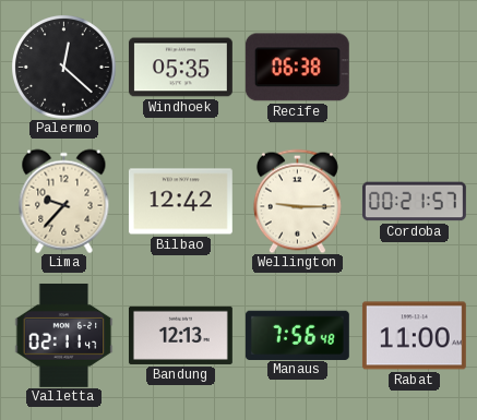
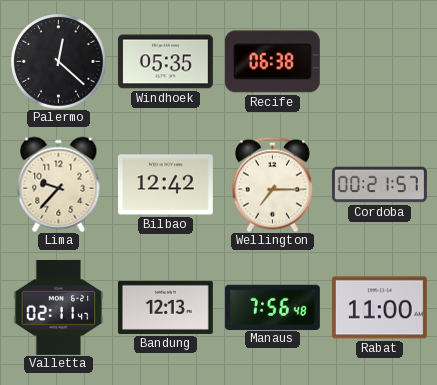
Wellington: 9:15 -> 7:15
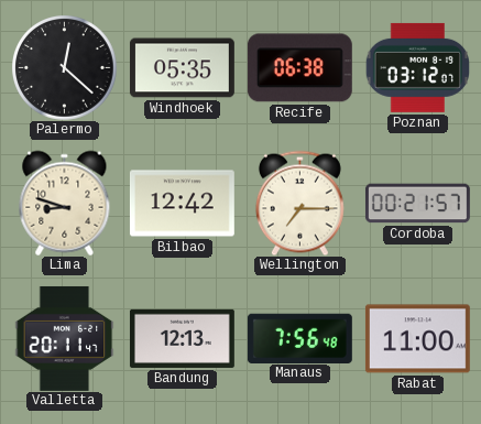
Poznan: none -> 03:12
Lima: 9:37 -> 8:48
Valletta: 02:11 -> 20:11
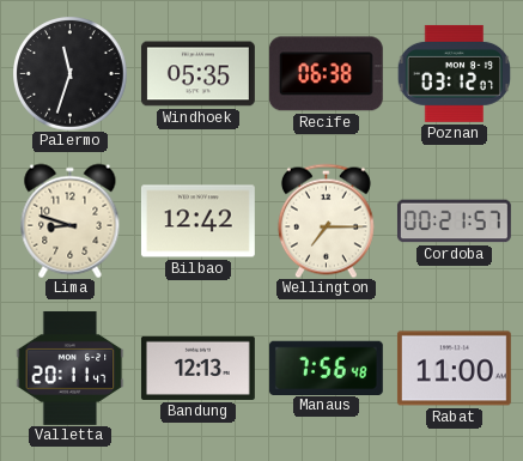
Palermo: 12:22 -> 11:33
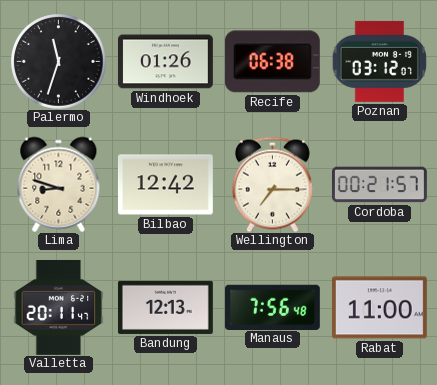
Windhoek: 05:35 -> 01:26
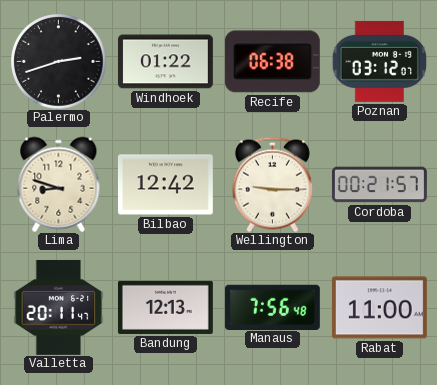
Palermo: 11:33 -> 2:42
Windhoek: 01:26 -> 01:22
Wellington: 7:15 -> 9:15
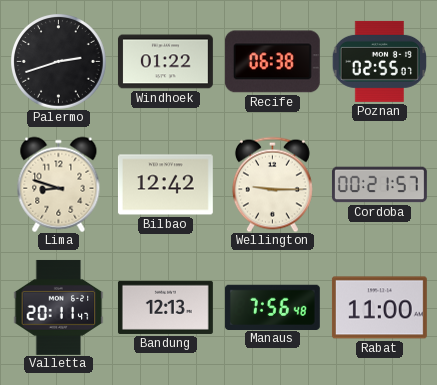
Poznan: 03:12 -> 02:55
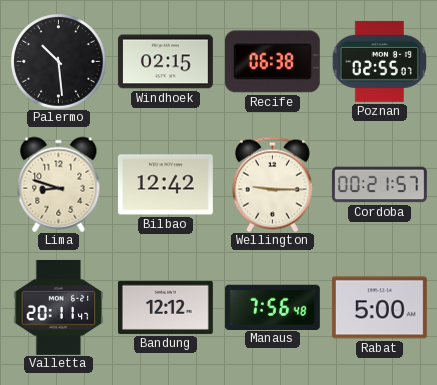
Palermo: 2:42 -> 10:29
Windhoek: 01:22 -> 02:15
Bandung: 12:13 -> 12:12
Rabat: 11:00 -> 5:00
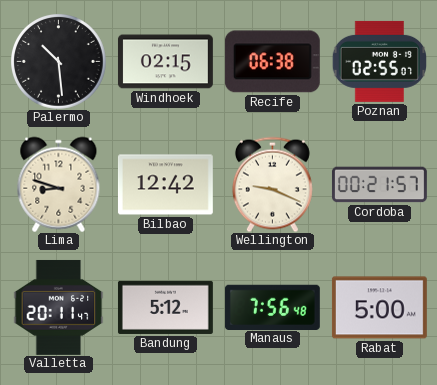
Wellington: 9:15 -> 9:19
Bandung: 12:12 -> 5:12
